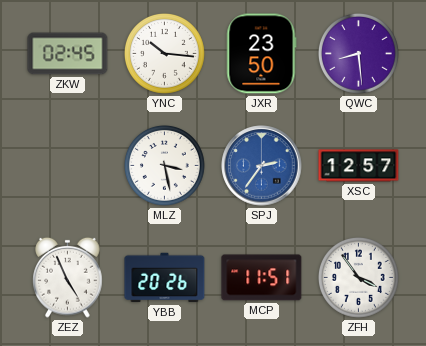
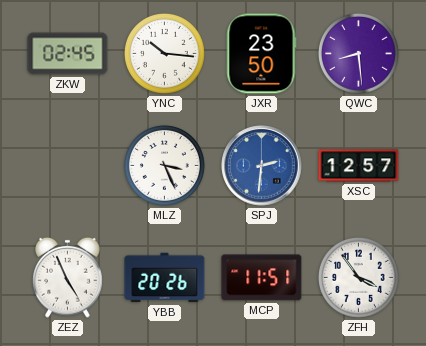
MLZ: 3:28 -> 3:26
SPJ: 2:36 -> 2:31
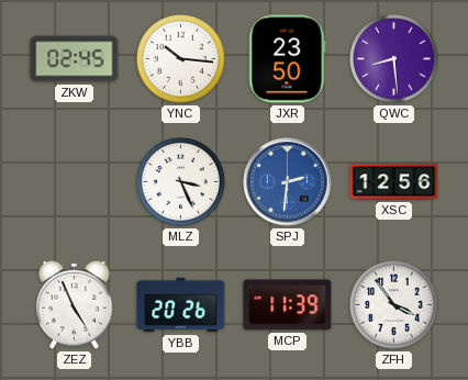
XSC: 12:57 -> 12:56
MCP: 11:51 -> 11:39
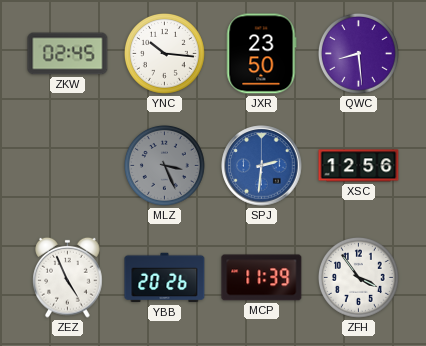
MLZ dial: white -> grey
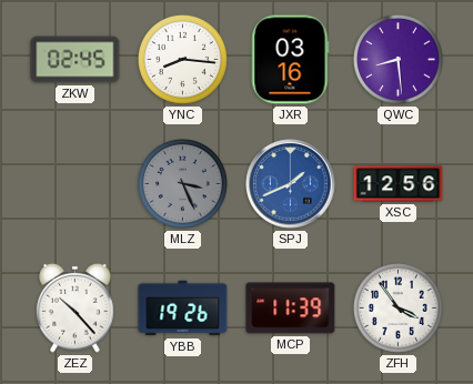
YNC: 10:16 -> 8:16
JXR: 23:50 -> 03:16
SPJ: 2:31 -> 1:41
ZEZ: 4:56 -> 10:23
YBB: 20:26 -> 19:26
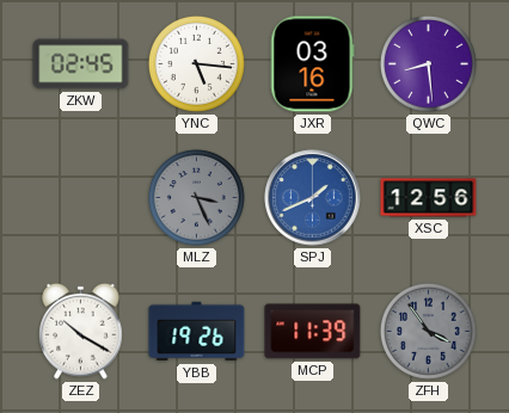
YNC: 8:16 -> 5:16
ZEZ: 10:23 -> 10:20
ZFH dial: white -> grey
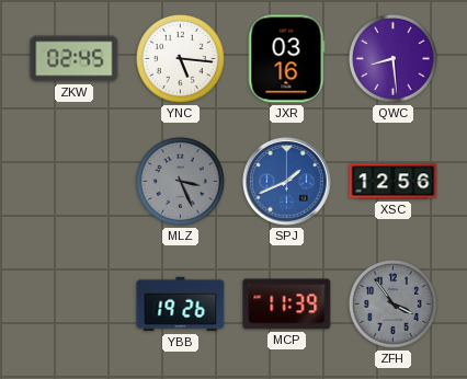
ZEZ: 10:20 -> none
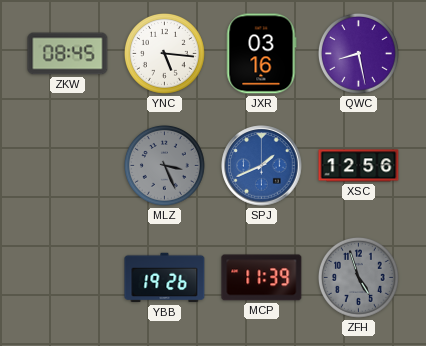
ZKW: 02:45 -> 08:45
QWC: 8:29 -> 8:28
ZFH: 3:54 -> 4:57
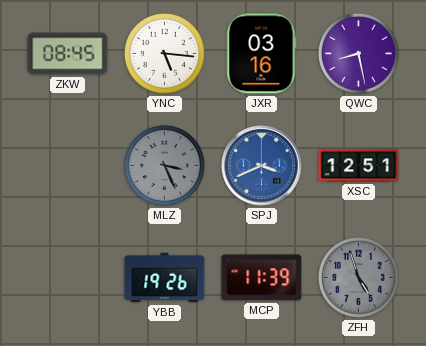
SPJ: 1:41 -> 3:41
XSC: 12:56 -> 12:51
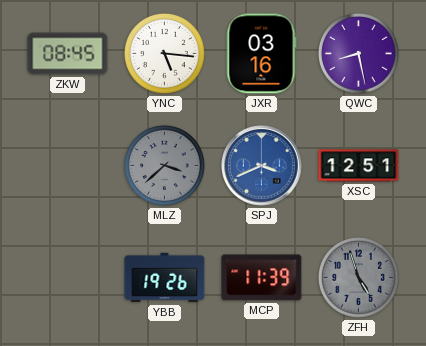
MLZ: 3:26 -> 3:38
